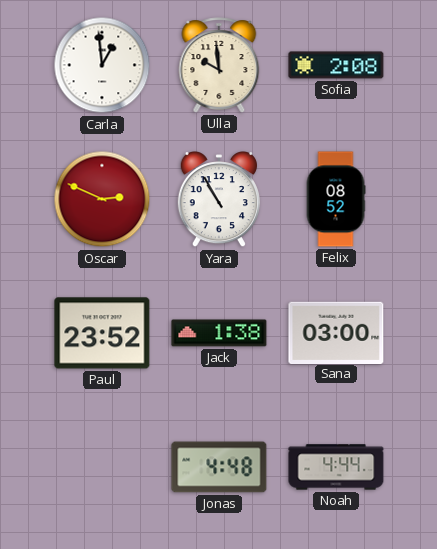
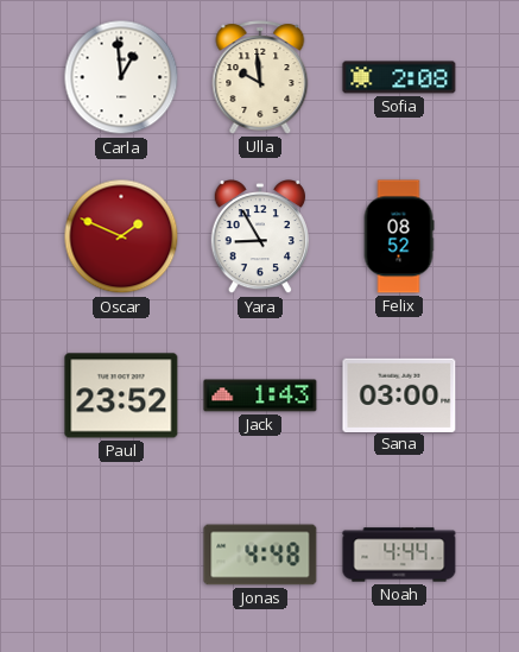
Oscar: 2:49 -> 1:49
Yara: 10:55 -> 8:55
Jack: 1:38 -> 1:43
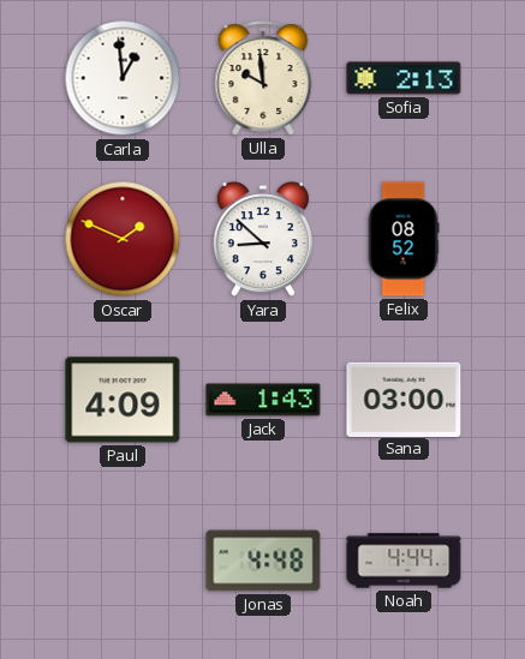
Sofia: 2:08 -> 2:13
Yara: 8:55 -> 8:52
Paul: 23:52 -> 4:09
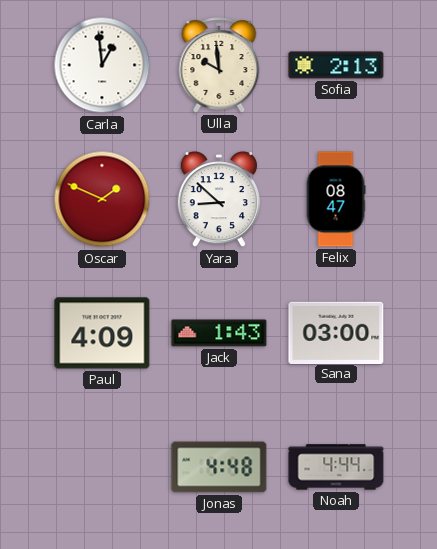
Felix: 08:52 -> 08:47
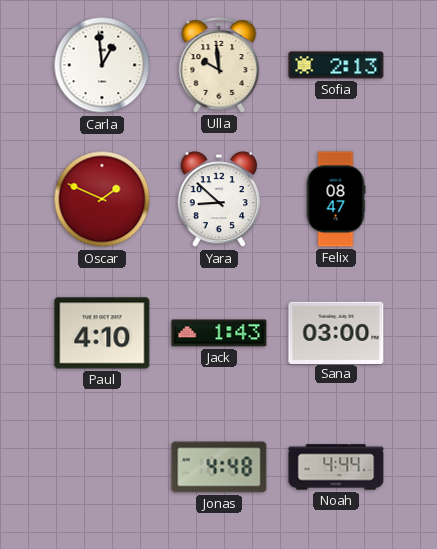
Paul: 4:09 -> 4:10
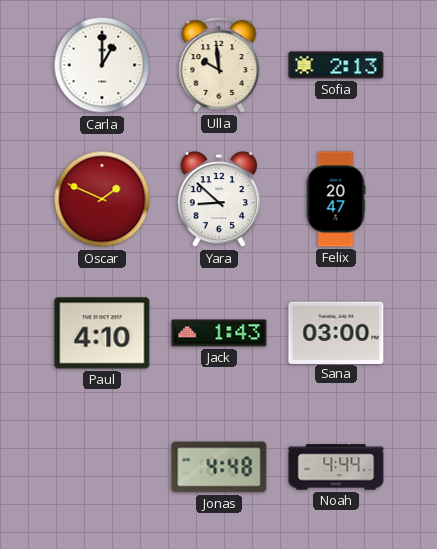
Carla: 12:59 -> 1:00
Felix: 08:47 -> 20:47
